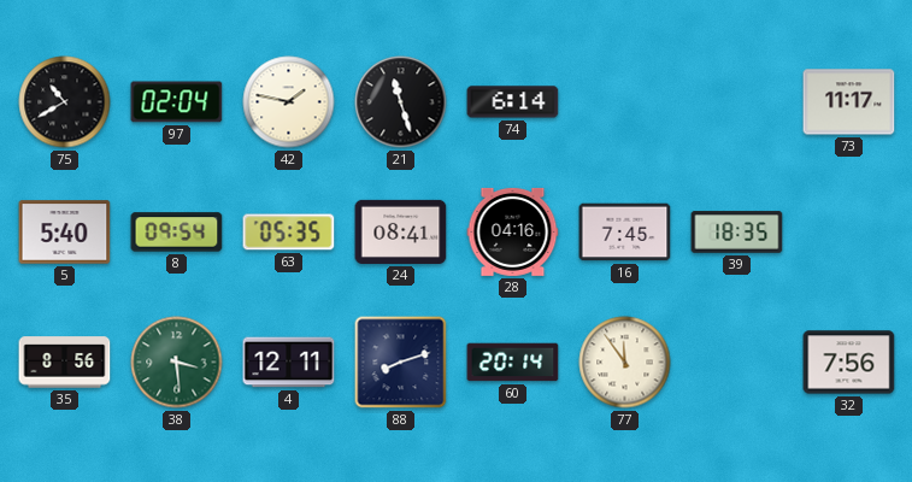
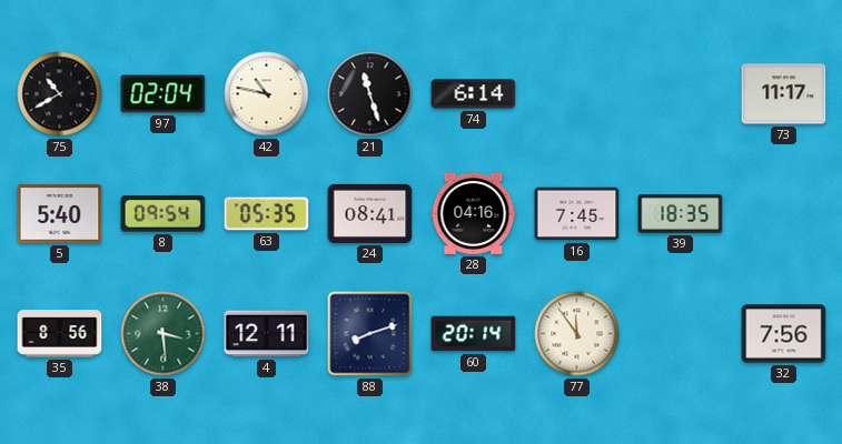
42: 1:47 -> 10:47
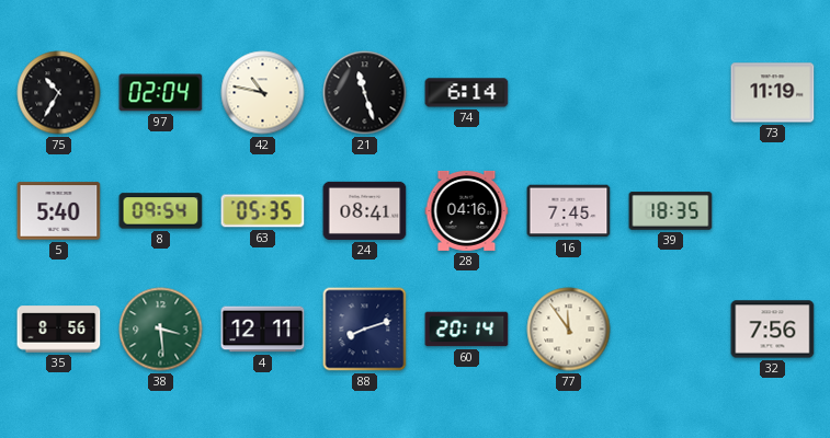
75: 10:40 -> 10:35
73: 11:17 -> 11:19
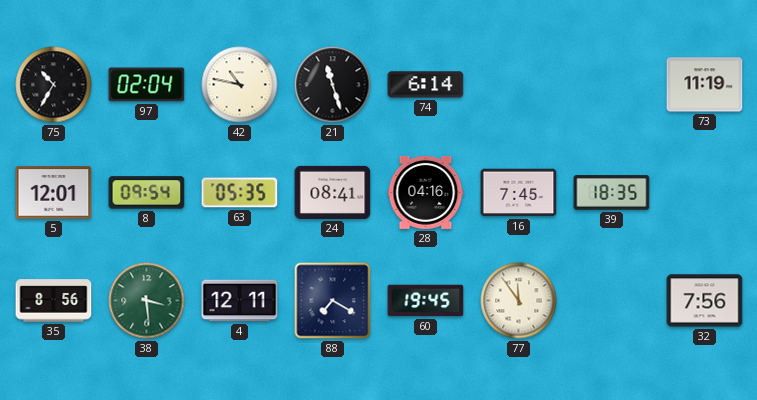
5: 5:40 -> 12:01
88: 8:12 -> 7:20
60: 20:14 -> 19:45
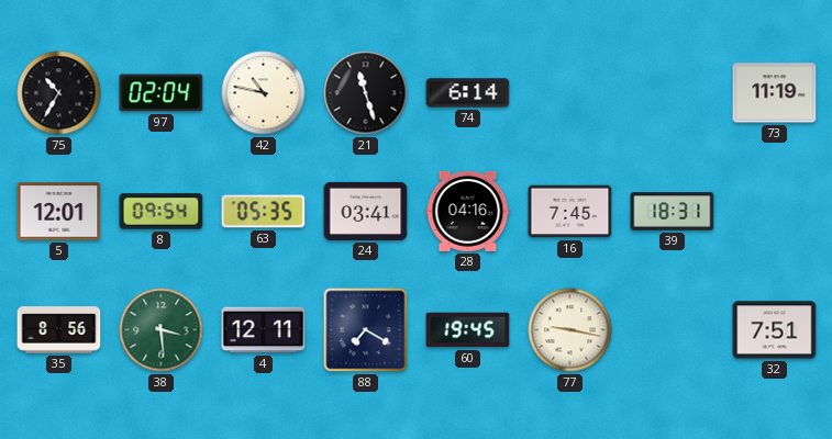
24: 08:41 -> 03:41
39: 18:35 -> 18:31
77: 11:54 -> 9:17
32: 7:56 -> 7:51
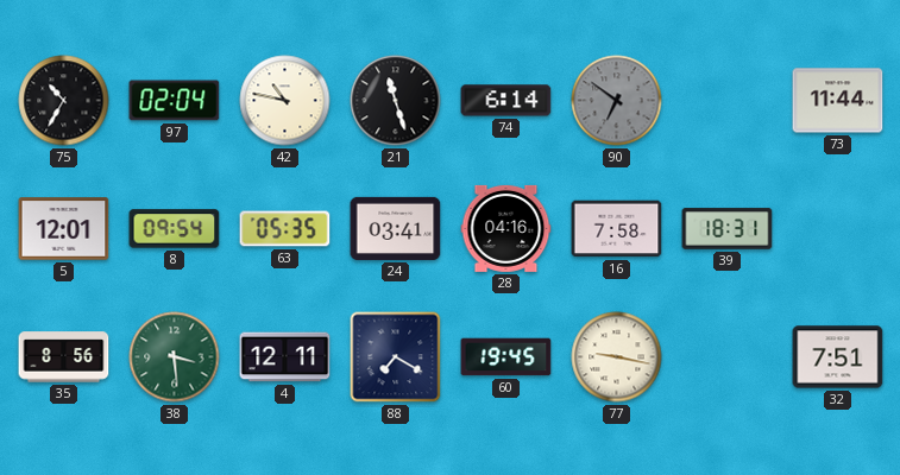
90: none -> 6:51
73: 11:19 -> 11:44
16: 7:45 -> 7:58
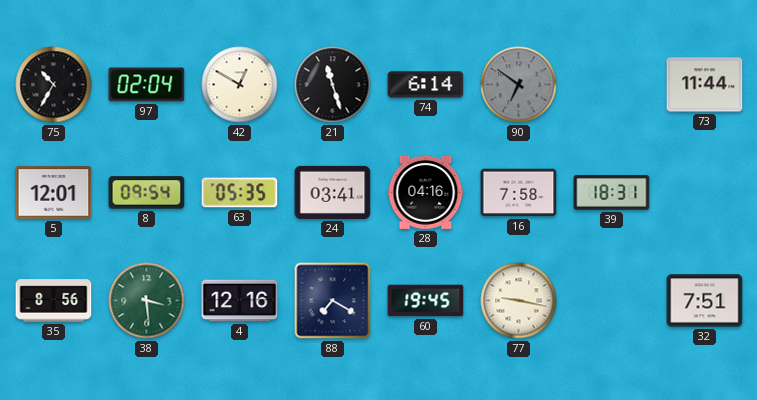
42: 10:47 -> 12:50
4: 12:11 -> 12:16
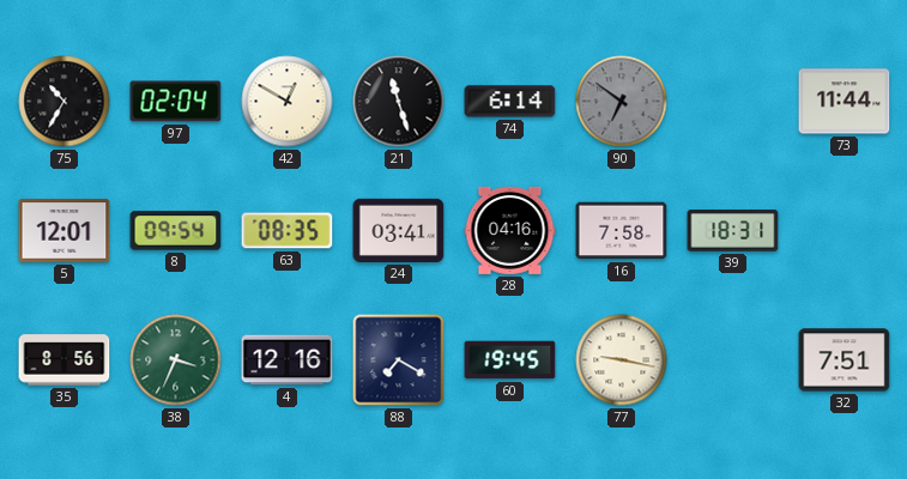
63: 05:35 -> 08:35
38: 3:29 -> 3:34
